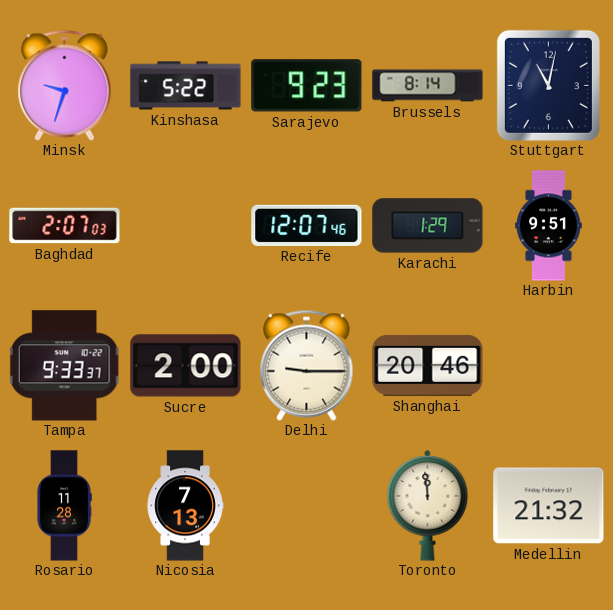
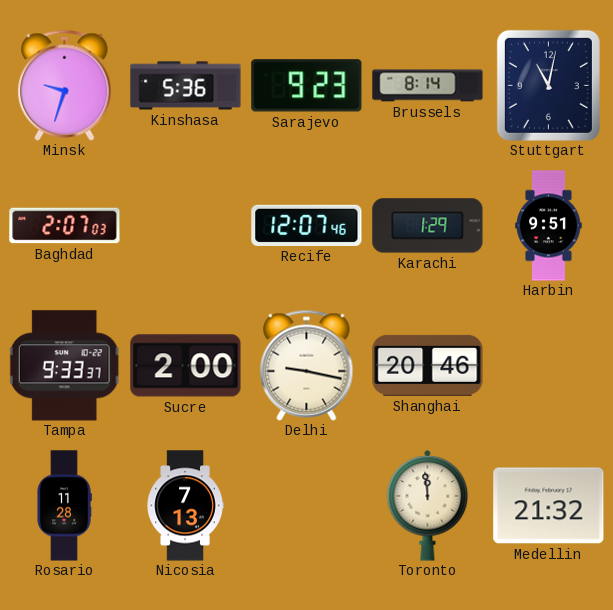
Kinshasa: 5:22 -> 5:36
Delhi: 9:15 -> 9:17
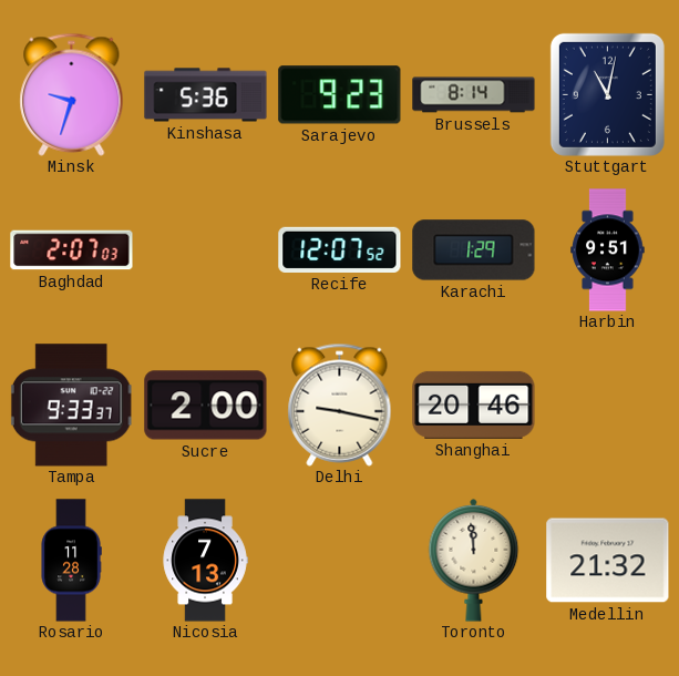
Recife: 12:07:46 -> 12:07:52
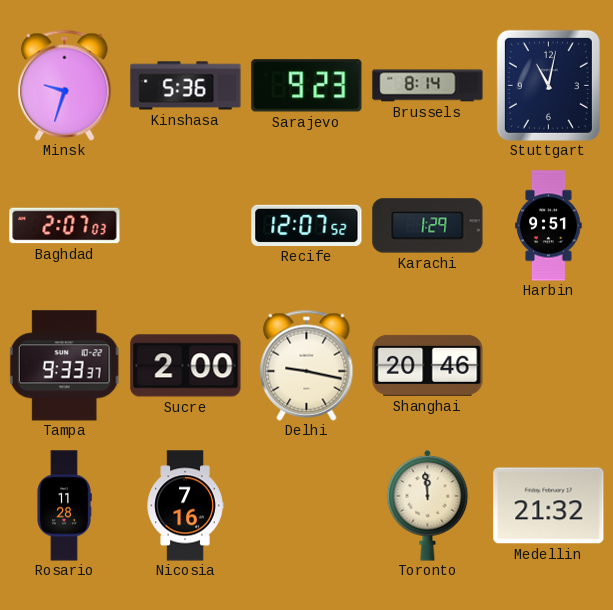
Nicosia: 7:13 -> 7:16
